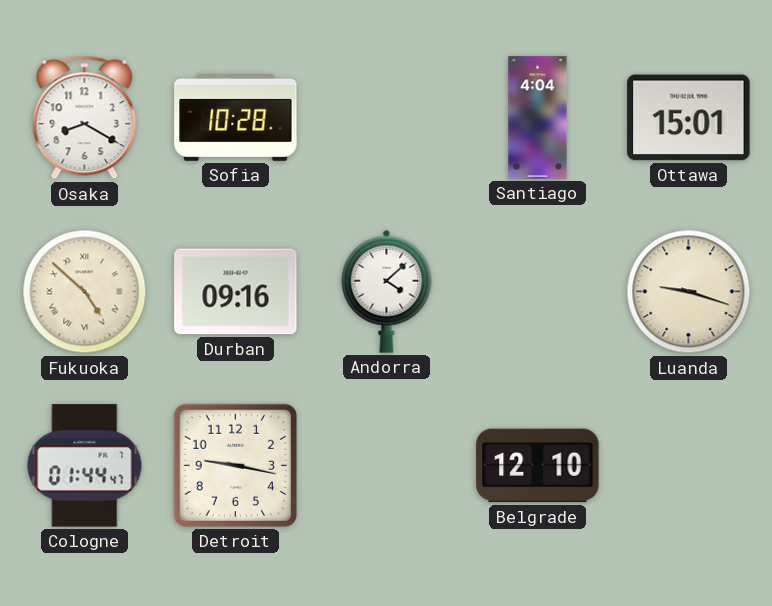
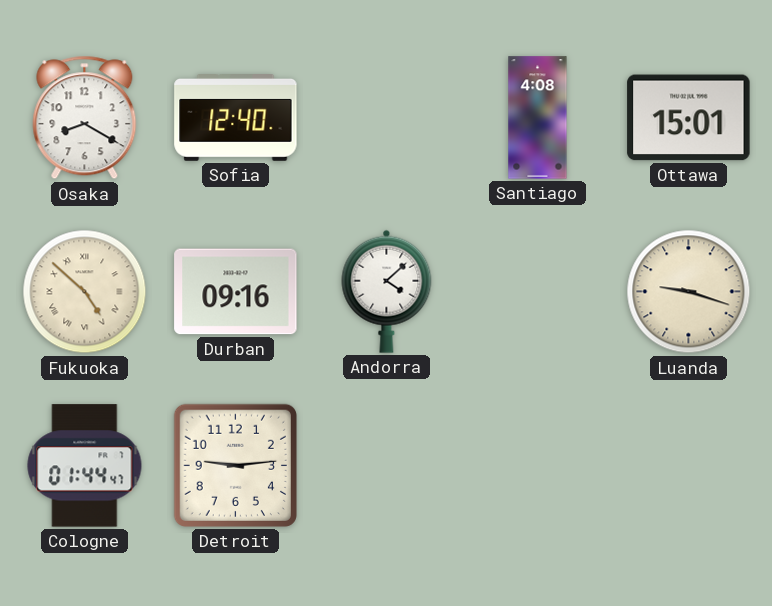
Sofia: 10:28 -> 12:40
Santiago: 4:04 -> 4:08
Detroit: 9:17 -> 9:14
Belgrade: 12:10 -> none
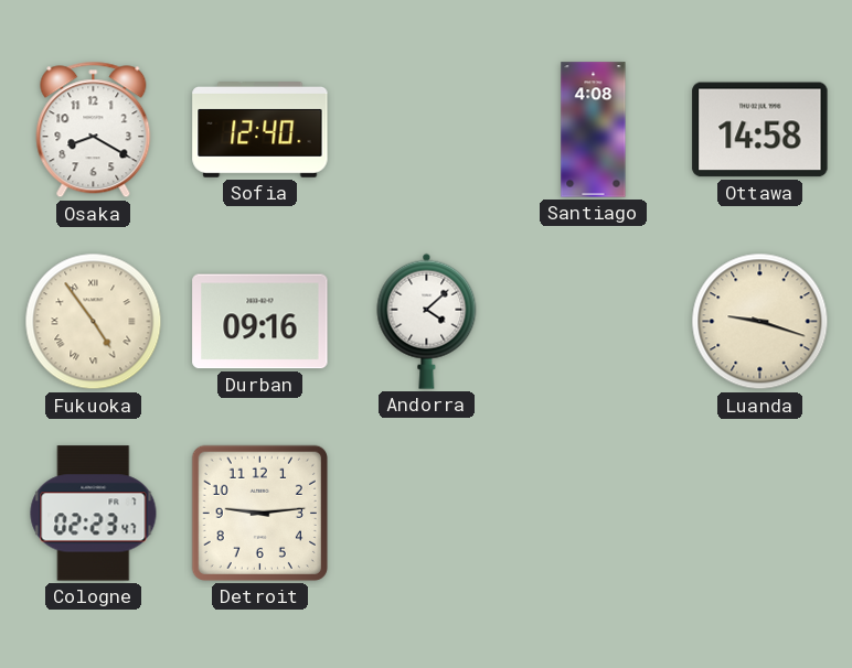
Ottawa: 15:01 -> 14:58
Fukuoka: 4:52 -> 4:54
Cologne: 01:44 -> 02:23
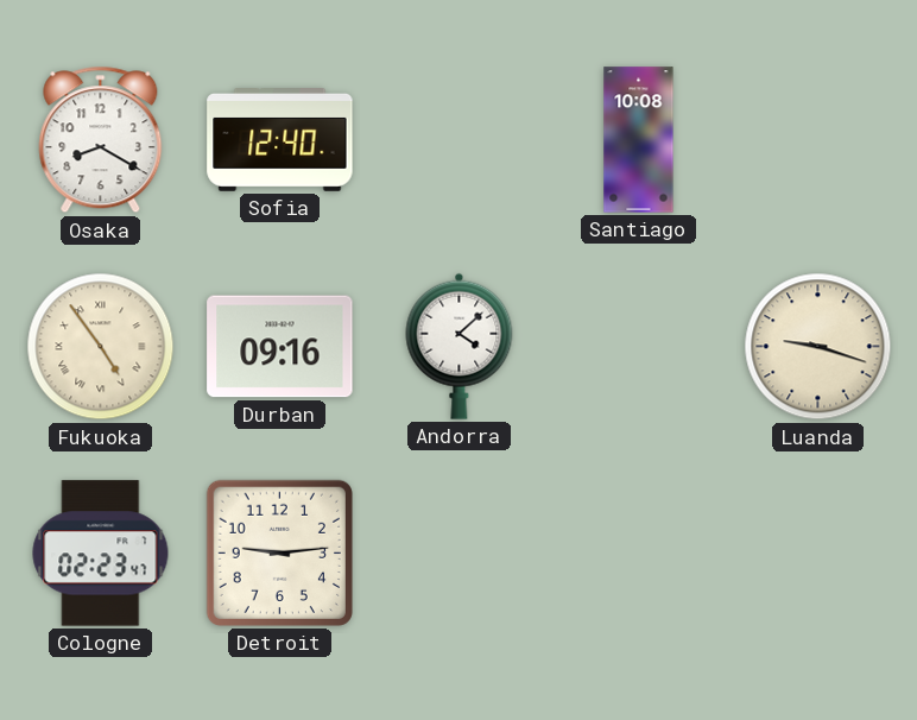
Santiago: 4:08 -> 10:08
Ottawa: 14:58 -> none
